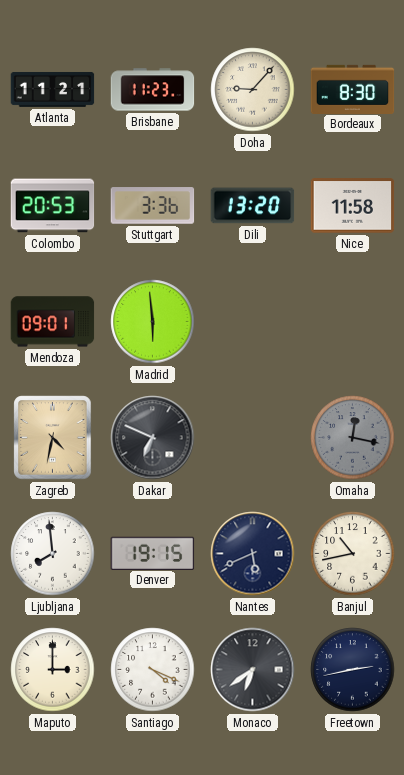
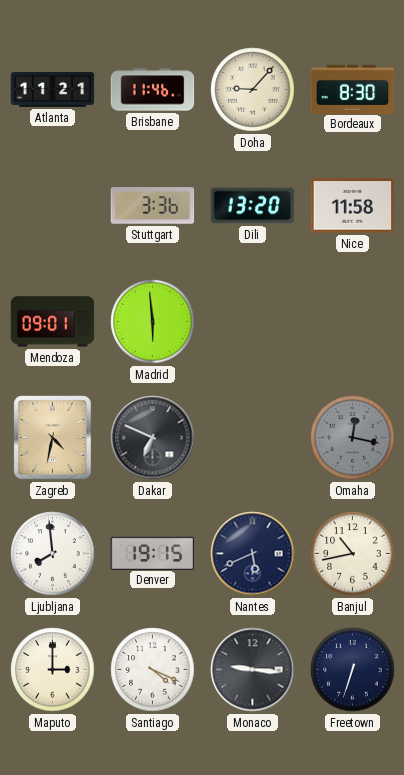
Brisbane: 11:23 -> 11:46
Colombo: 20:53 -> none
Monaco: 6:39 -> 9:16
Freetown: 2:43 -> 6:33
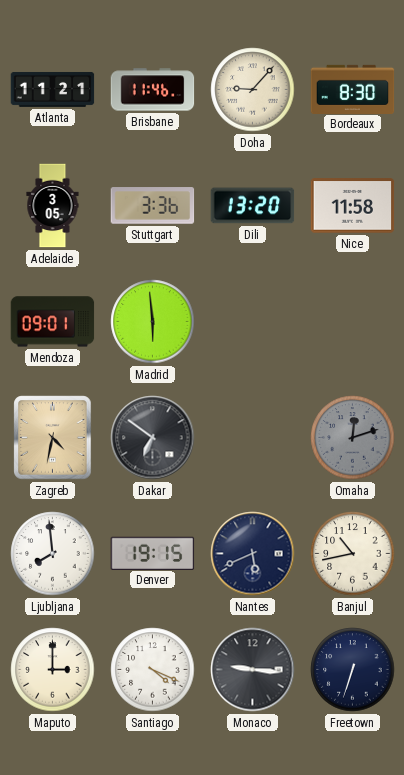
Adelaide: none -> 3:05
Dakar: 6:49 -> 6:51
Omaha: 12:17 -> 12:12
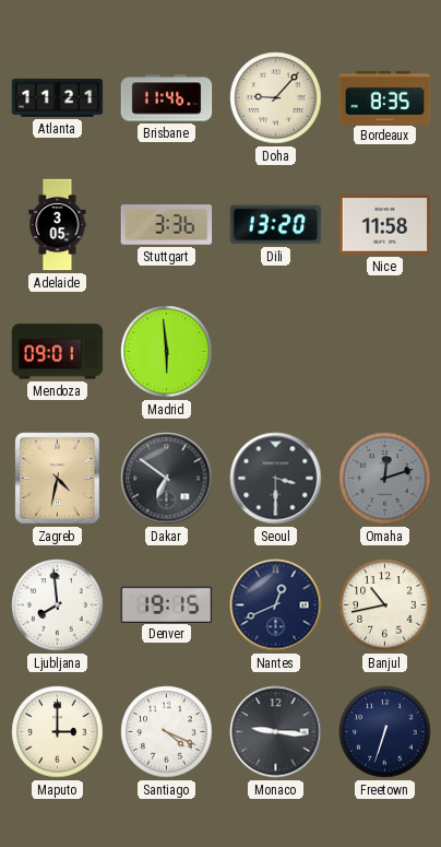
Bordeaux: 8:30 -> 8:35
Seoul: none -> 3:30
Nantes: 5:41 -> 12:41
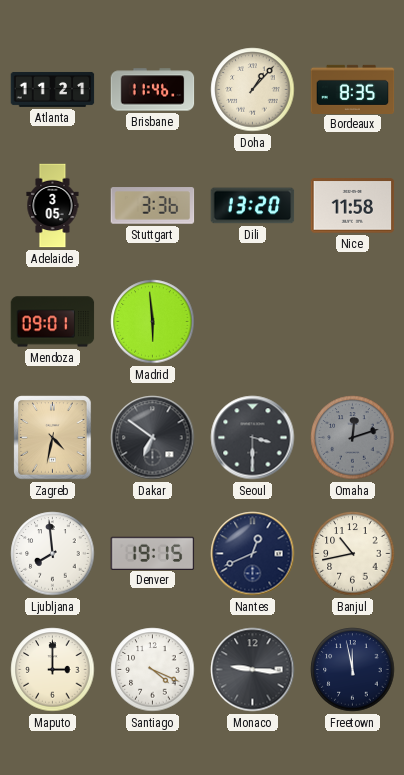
Doha: 9:07 -> 1:07
Freetown: 6:33 -> 11:58
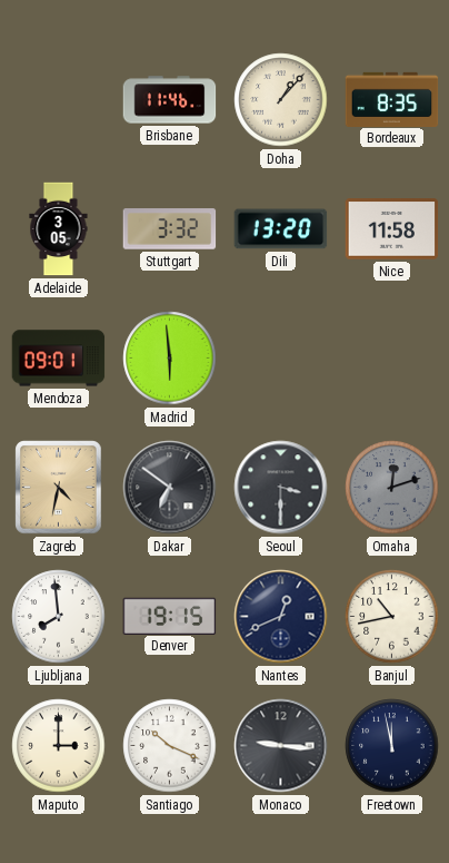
Atlanta: 11:21 -> none
Stuttgart: 3:36 -> 3:32
Santiago: 4:19 -> 10:19
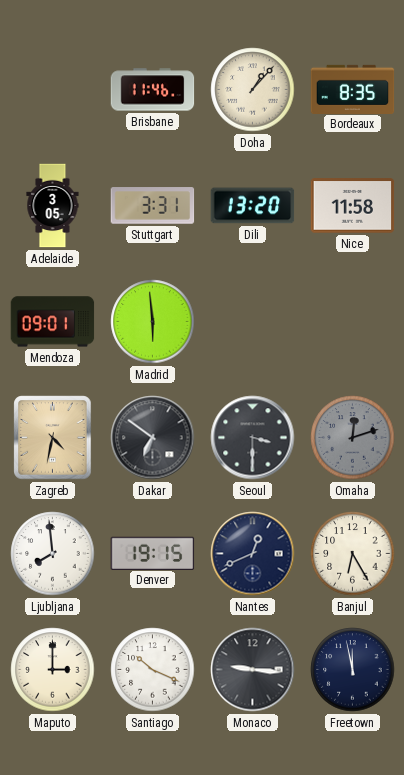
Stuttgart: 3:32 -> 3:31
Banjul: 10:43 -> 6:25
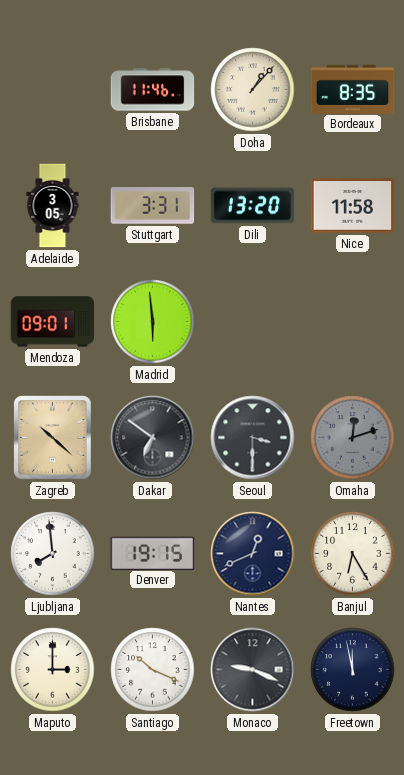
Zagreb: 4:32 -> 10:22
Monaco: 9:16 -> 9:19
